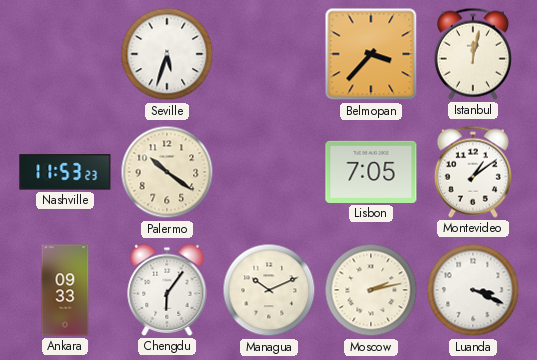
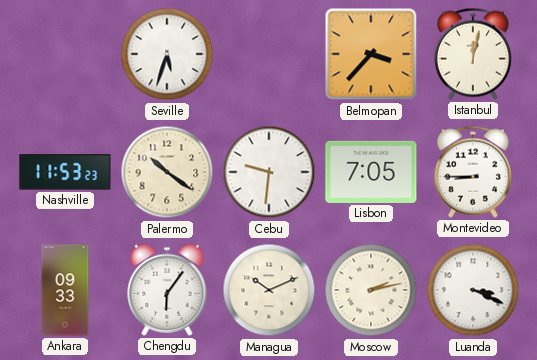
Cebu: none -> 9:31
Montevideo: 1:09 -> 8:45
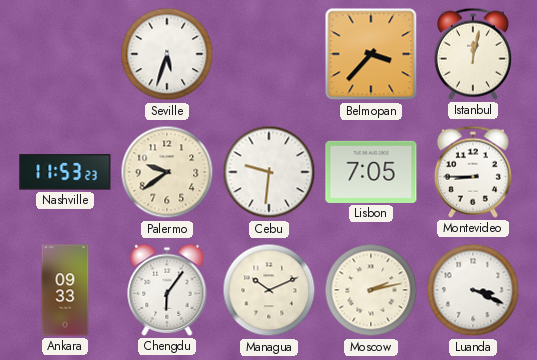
Palermo: 10:21 -> 9:39
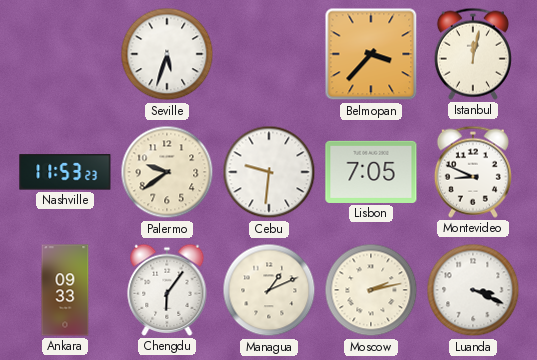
Montevideo: 8:45 -> 8:49
Managua: 10:11 -> 1:11
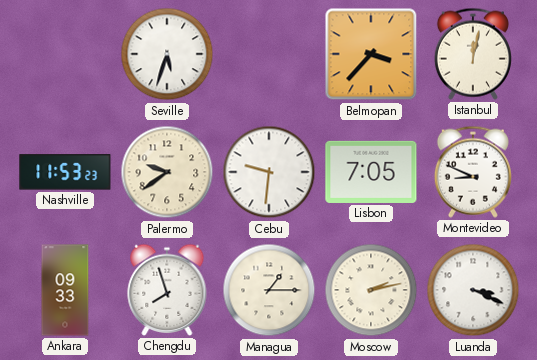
Chengdu: 6:06 -> 7:57
Managua: 1:11 -> 1:15
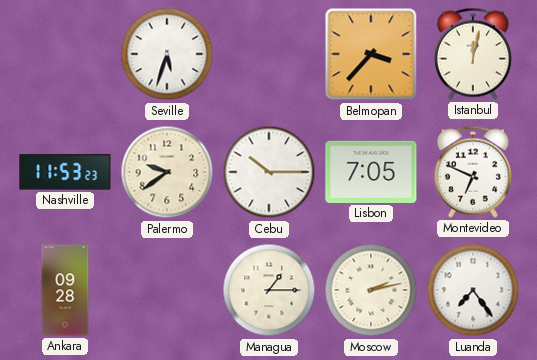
Cebu: 9:31 -> 10:15
Montevideo: 8:49 -> 6:49
Ankara: 09:33 -> 09:28
Chengdu: 7:57 -> none
Luanda: 3:19 -> 7:24
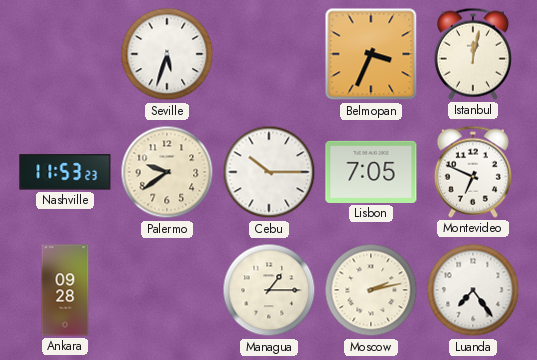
Belmopan: 3:37 -> 3:34
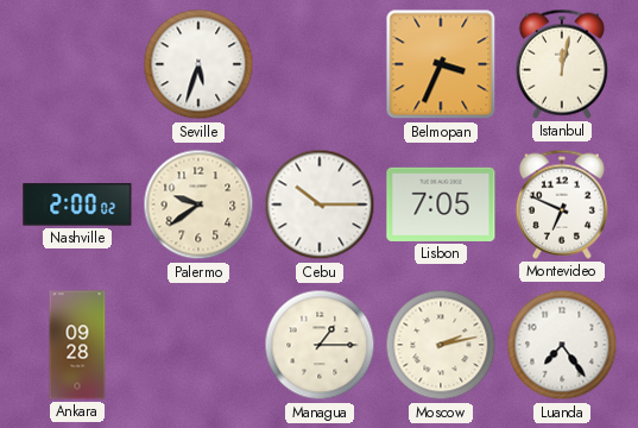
Nashville: 11:53 -> 2:00
